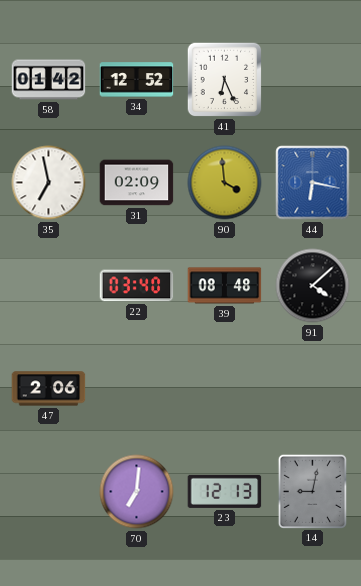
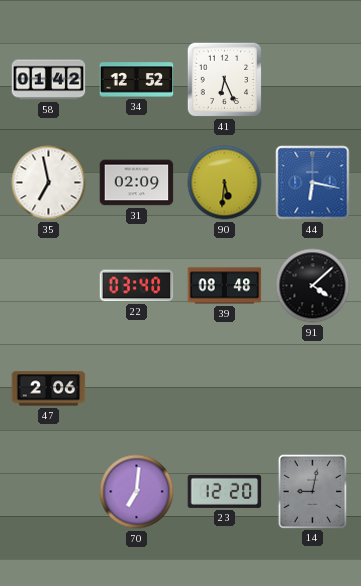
90: 3:59 -> 5:31
23: 12:13 -> 12:20
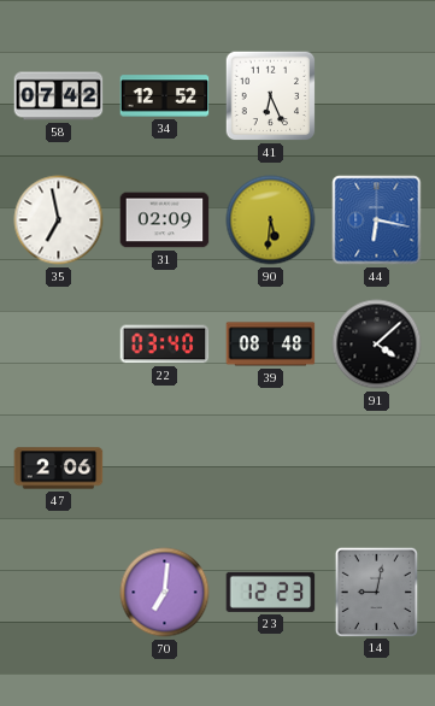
58: 01:42 -> 07:42
23: 12:20 -> 12:23
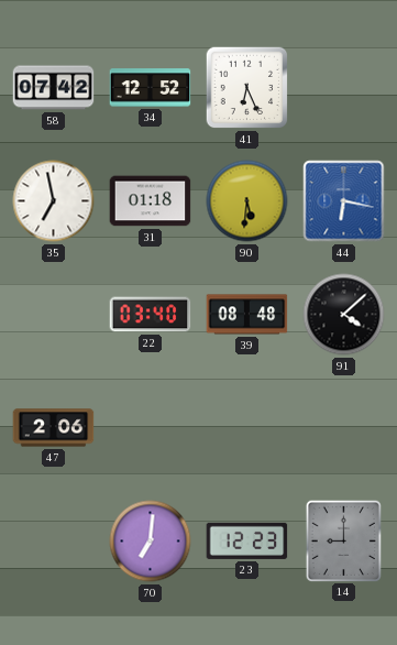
31: 02:09 -> 01:18
14: 9:02 -> 9:00
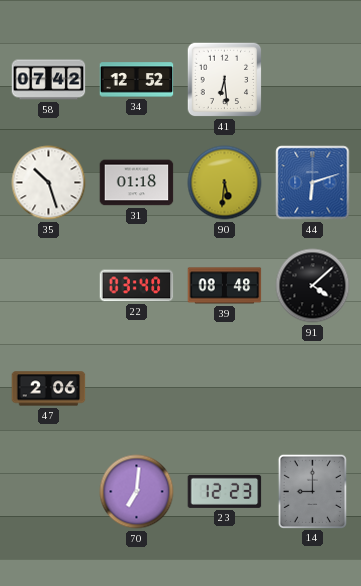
41: 6:26 -> 6:29
35: 6:58 -> 10:27
44: 6:17 -> 6:12
